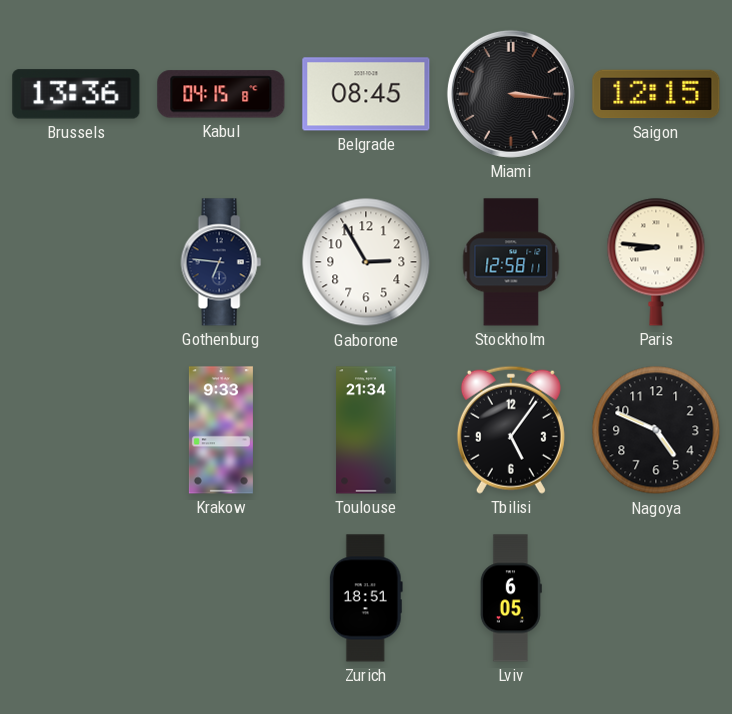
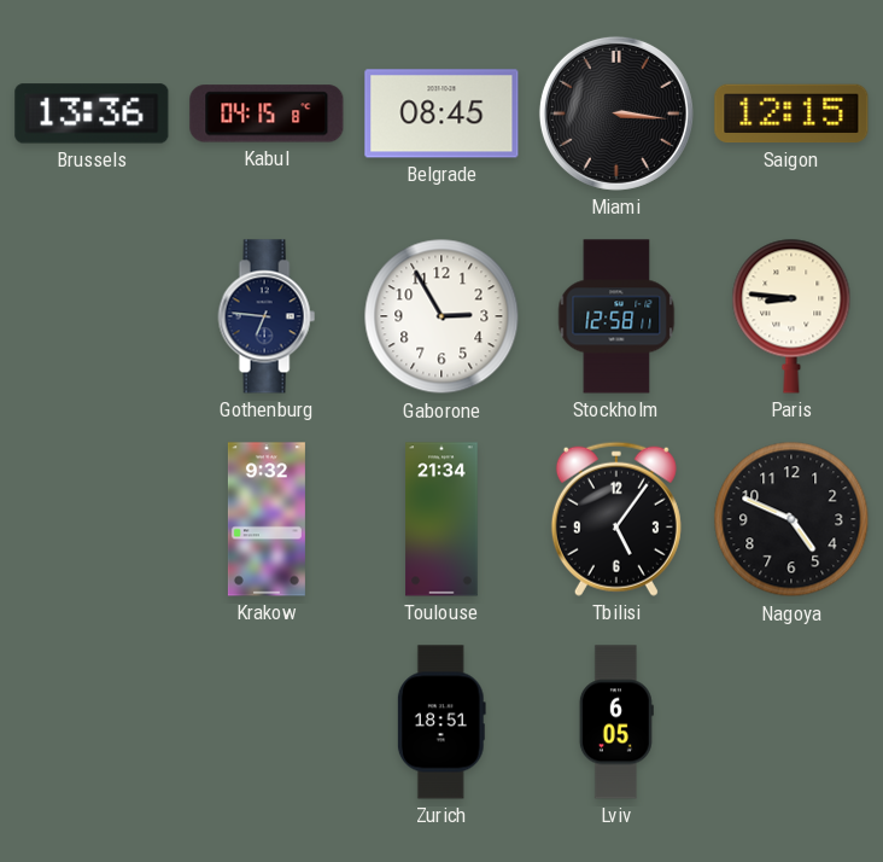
Krakow: 9:33 -> 9:32
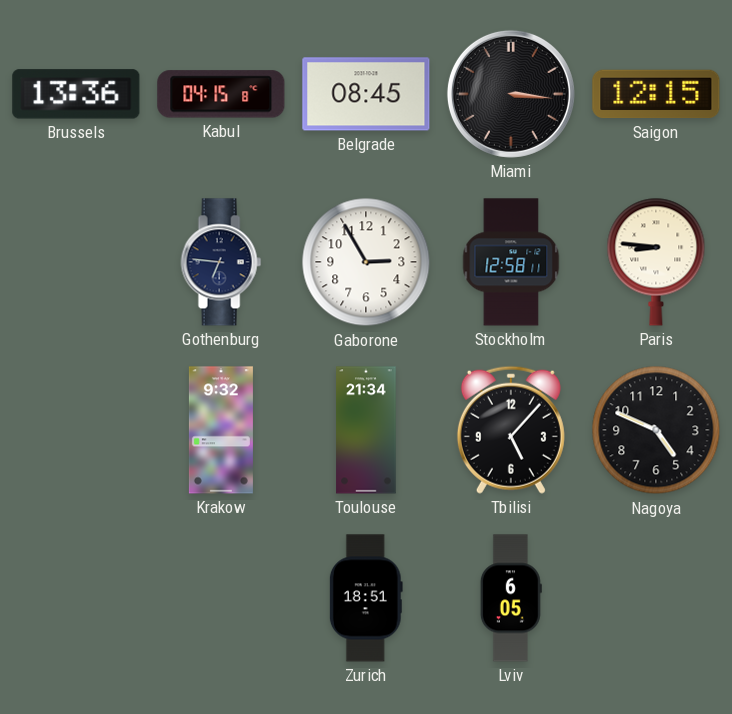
Tbilisi: 5:06 -> 5:07
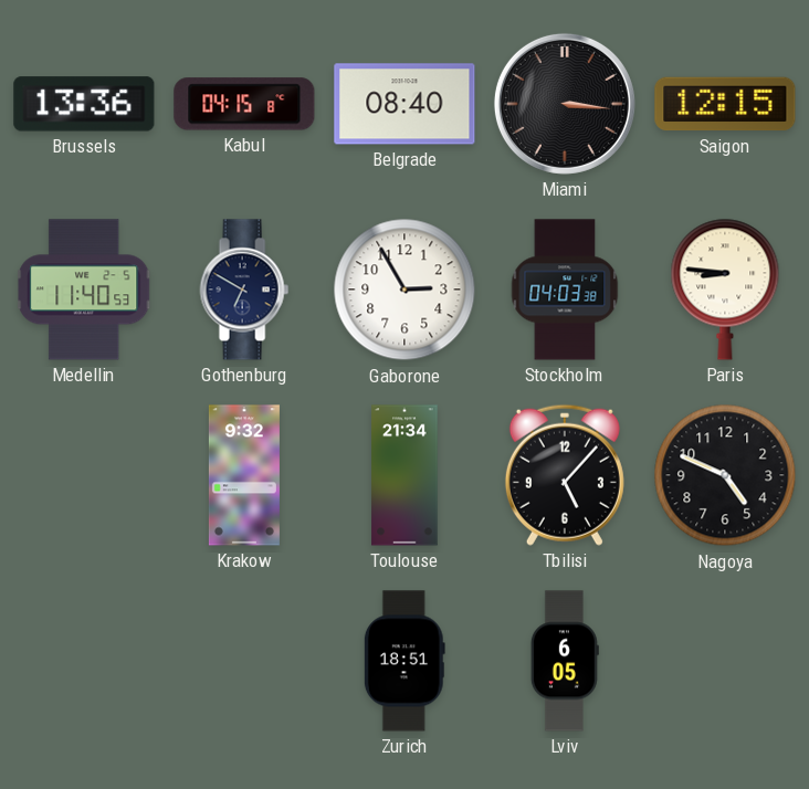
Belgrade: 08:45 -> 08:40
Medellin: none -> 11:40
Gothenburg: 6:46 -> 6:50
Stockholm: 12:58 -> 04:03
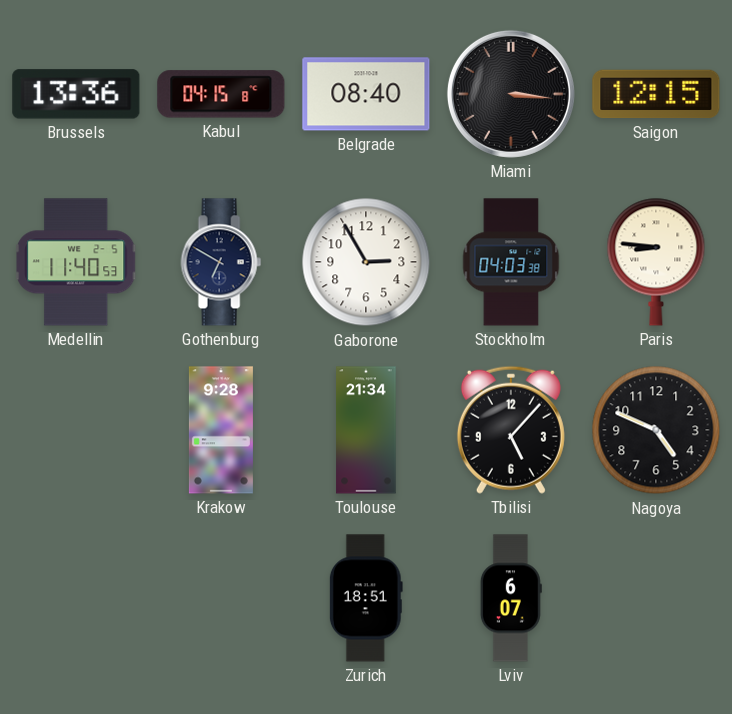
Krakow: 9:32 -> 9:28
Lviv: 6:05 -> 6:07
